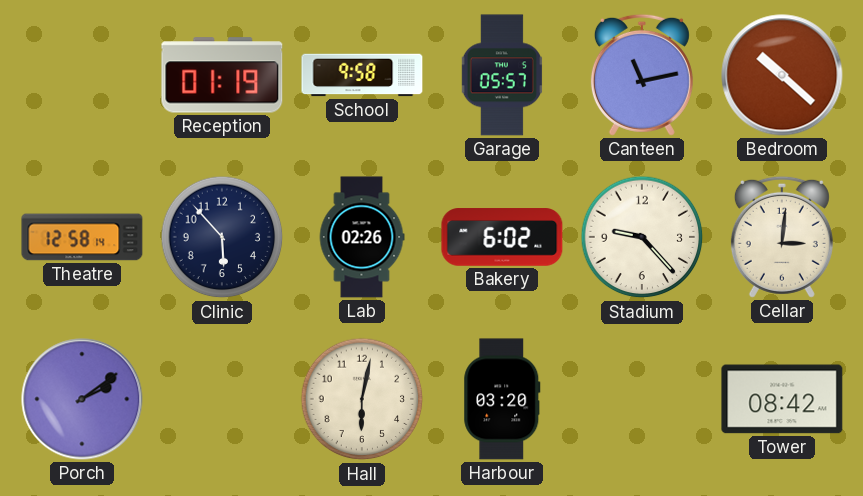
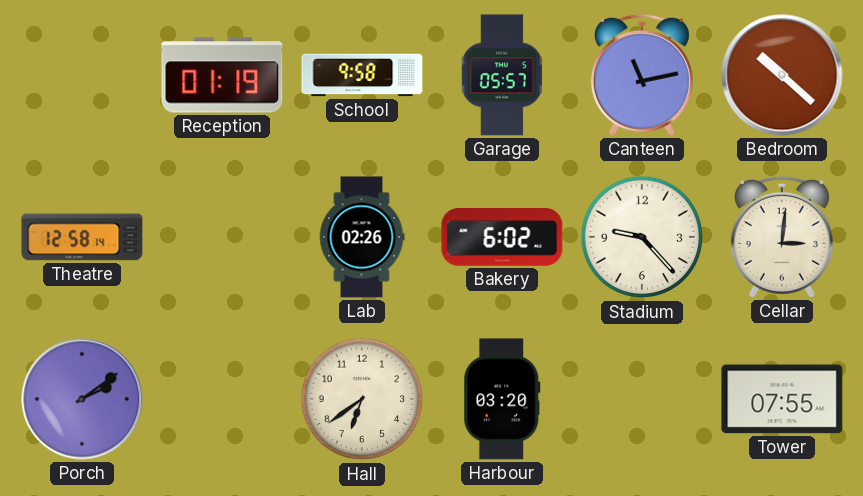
Clinic: 5:53 -> none
Hall: 6:02 -> 6:39
Tower: 08:42 -> 07:55
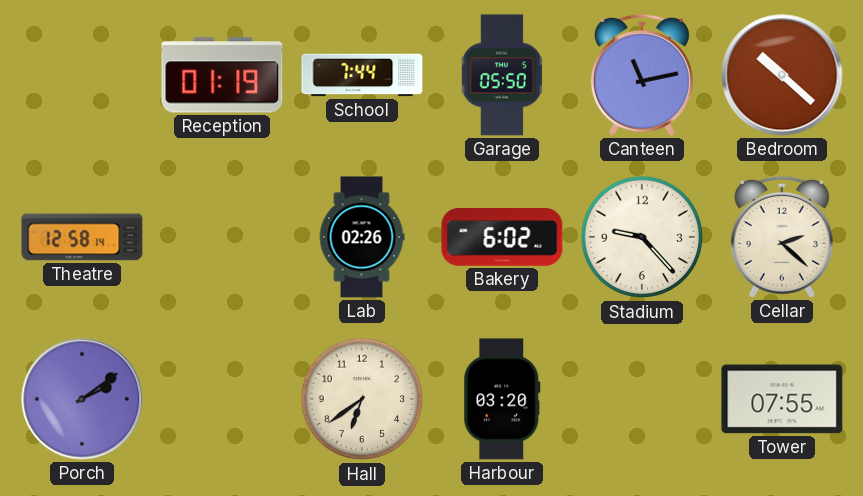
School: 9:58 -> 7:44
Garage: 05:57 -> 05:50
Cellar: 3:01 -> 2:22
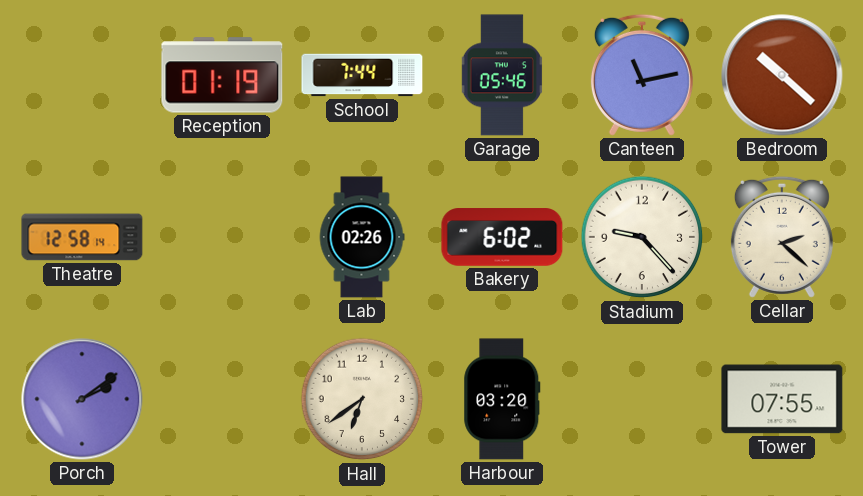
Garage: 05:50 -> 05:46
